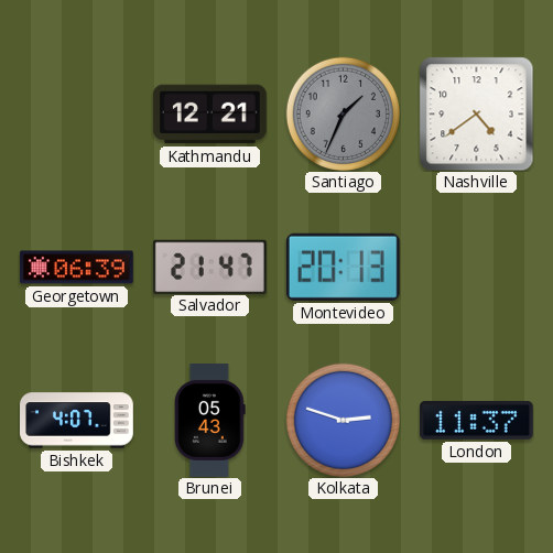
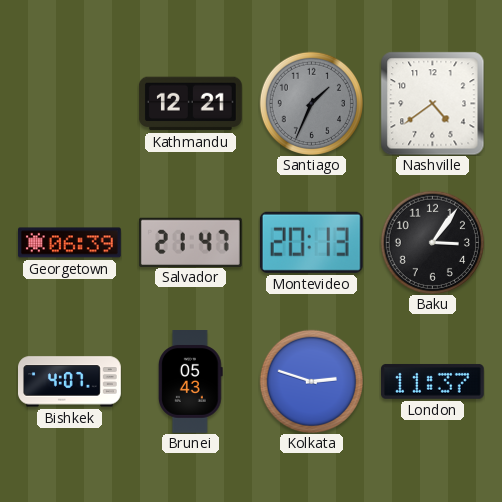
Baku: none -> 3:06
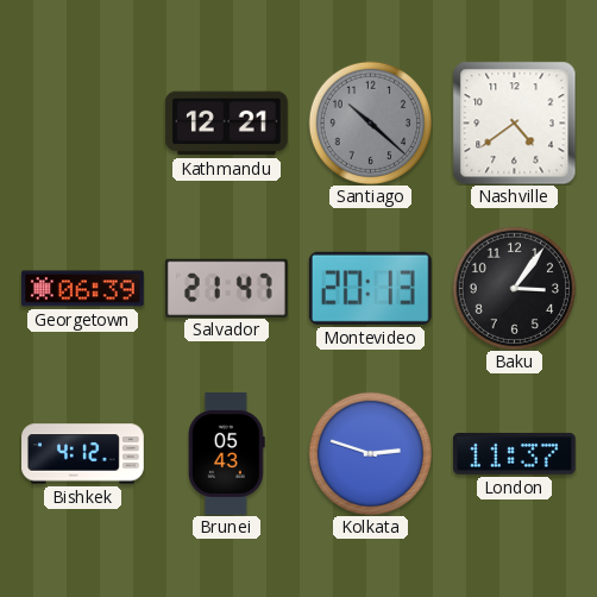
Santiago: 1:34 -> 10:22
Bishkek: 4:07 -> 4:12
